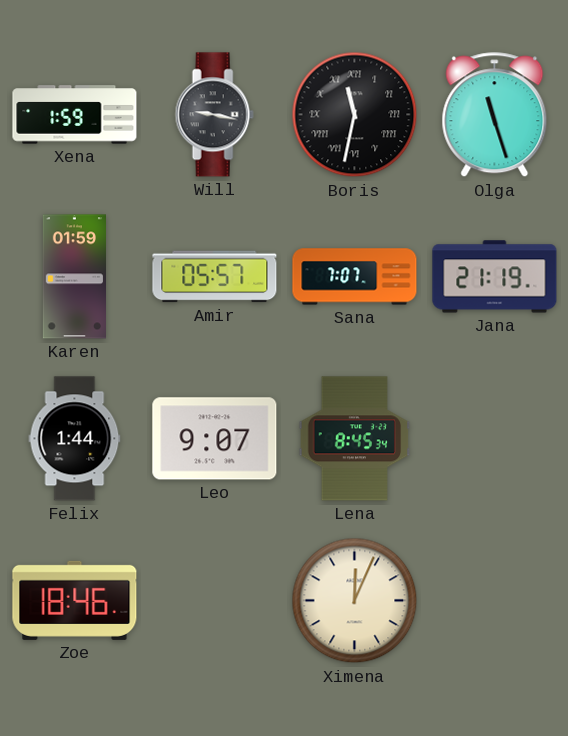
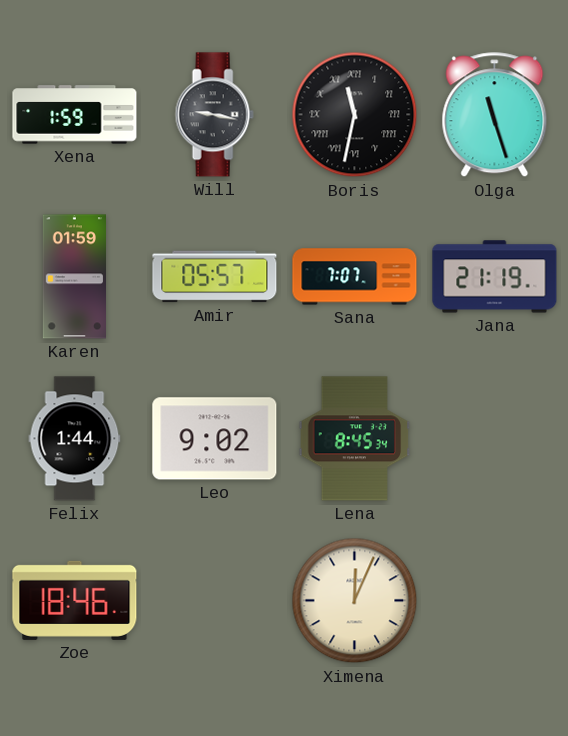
Leo: 9:07 -> 9:02
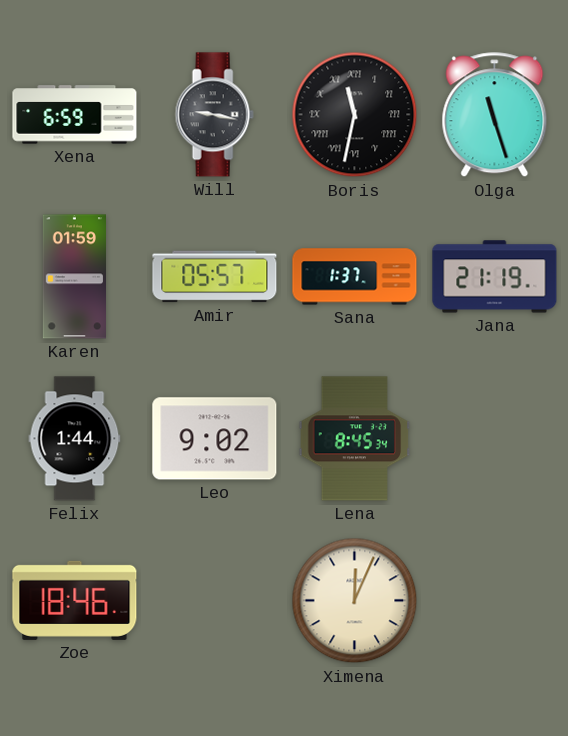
Xena: 1:59 -> 6:59
Sana: 7:07 -> 1:37
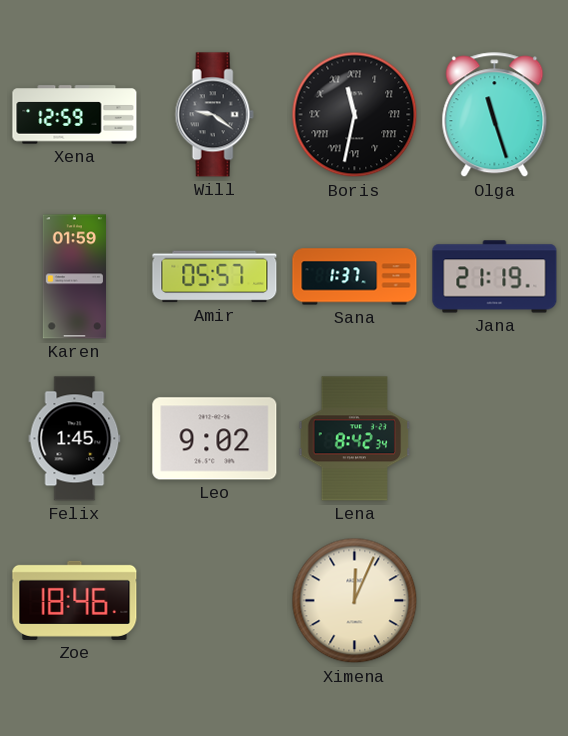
Xena: 6:59 -> 12:59
Will: 9:17 -> 9:21
Felix: 1:44 -> 1:45
Lena: 8:45 -> 8:42
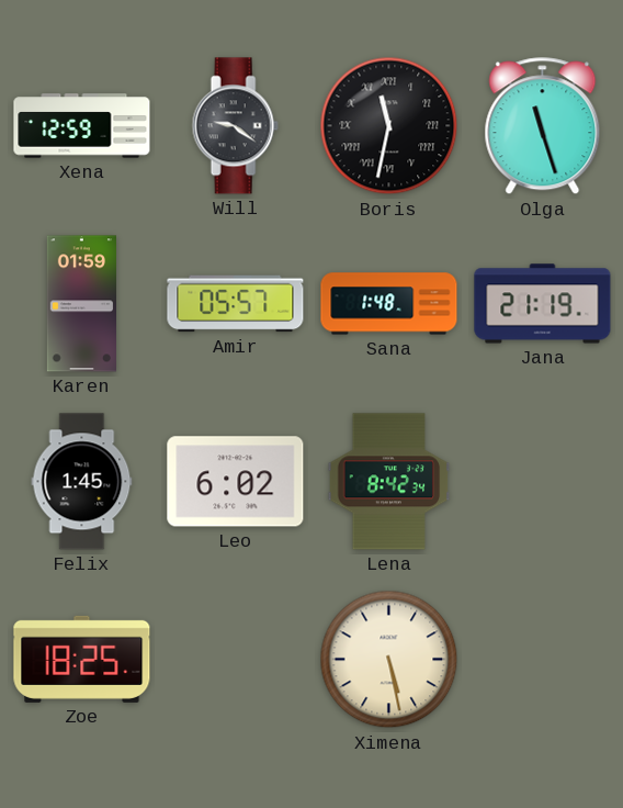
Sana: 1:37 -> 1:48
Leo: 9:02 -> 6:02
Zoe: 18:46 -> 18:25
Ximena: 12:04 -> 5:28
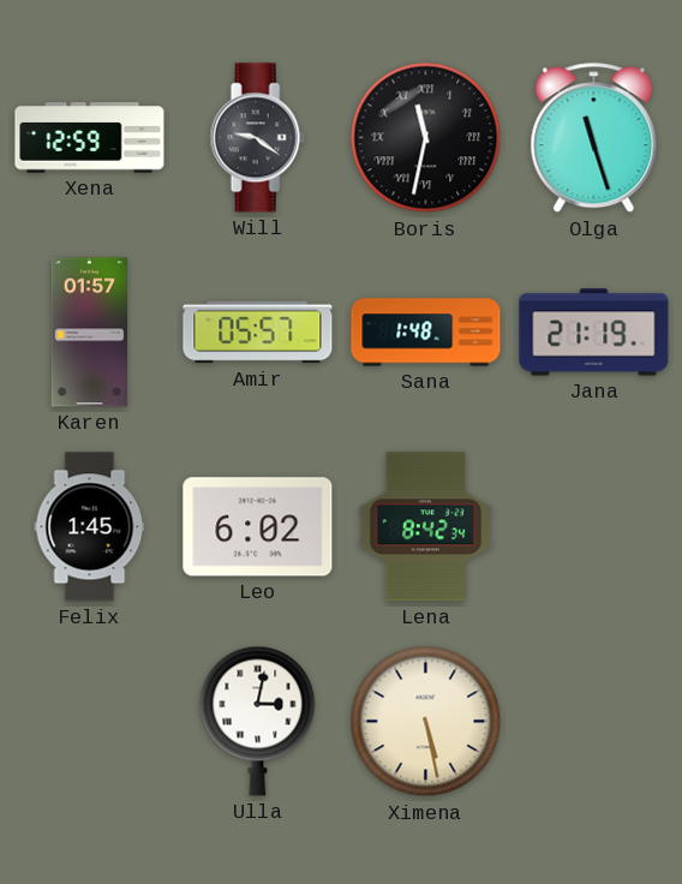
Karen: 01:59 -> 01:57
Zoe: 18:25 -> none
Ulla: none -> 3:02
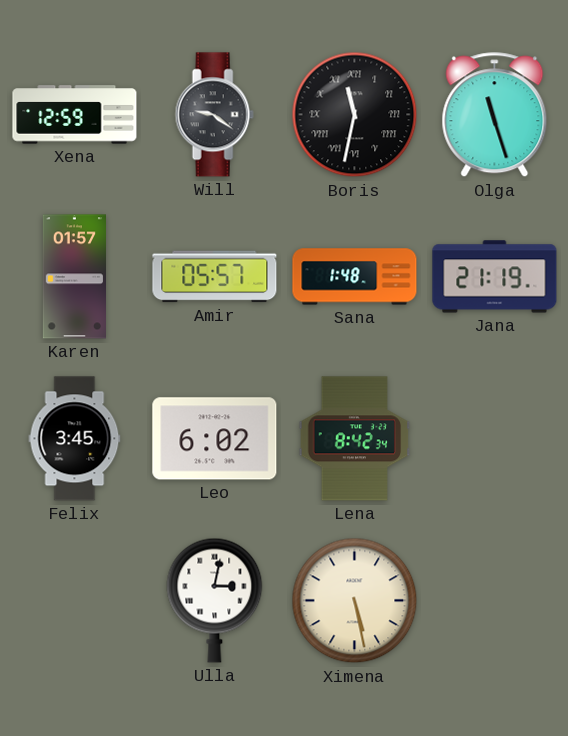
Felix: 1:45 -> 3:45
